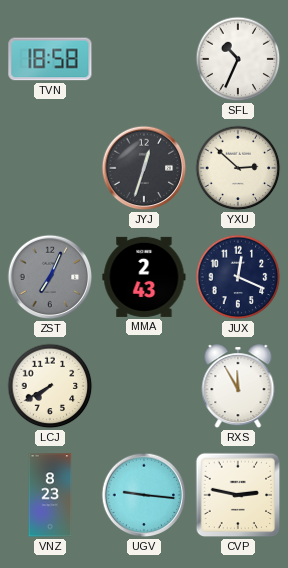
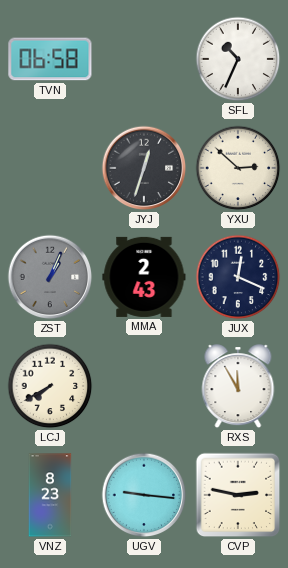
TVN: 18:58 -> 06:58
ZST: 7:04 -> 1:04
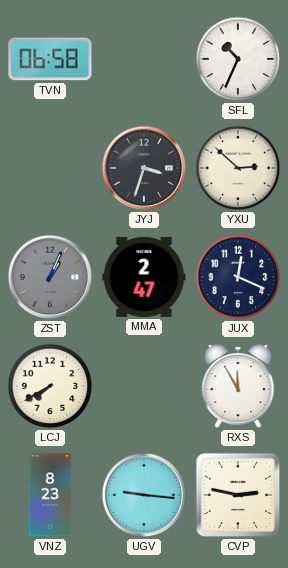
JYJ: 12:33 -> 3:33
MMA: 2:43 -> 2:47
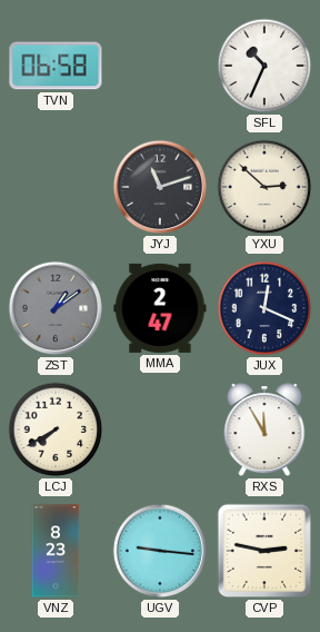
JYJ: 3:33 -> 11:12
ZST: 1:04 -> 1:09
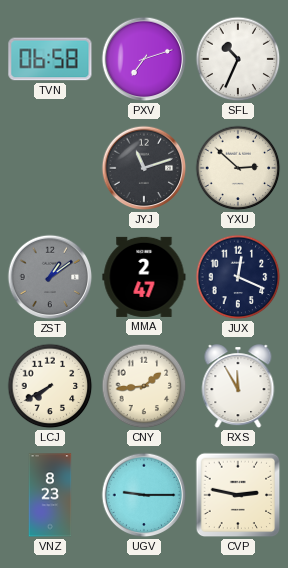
PXV: none -> 7:12
CNY: none -> 1:44
UGV: 9:16 -> 9:15
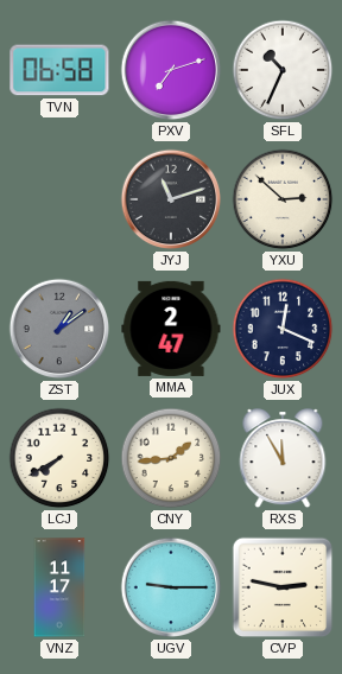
VNZ: 8:23 -> 11:17
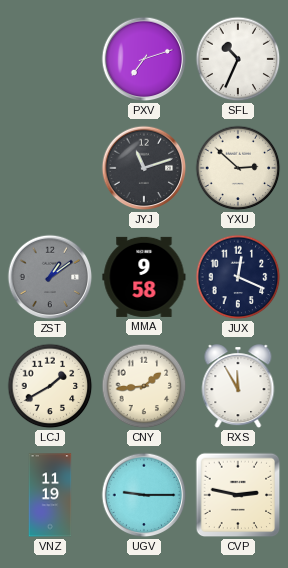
TVN: 06:58 -> none
MMA: 2:47 -> 9:58
LCJ: 7:40 -> 1:40
VNZ: 11:17 -> 11:19
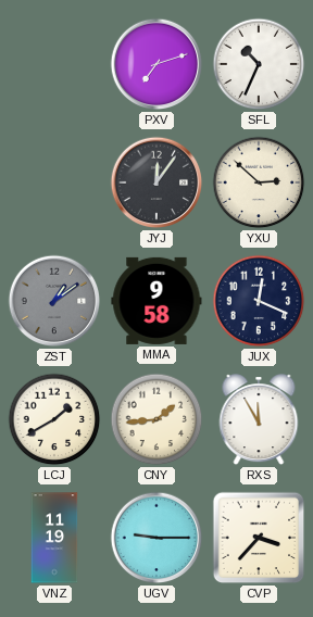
JYJ: 11:12 -> 12:06
CVP: 2:47 -> 3:37
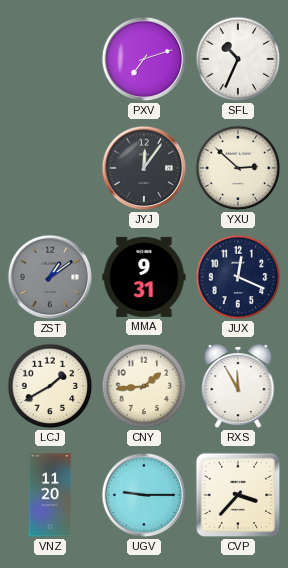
MMA: 9:58 -> 9:31
VNZ: 11:19 -> 11:20
